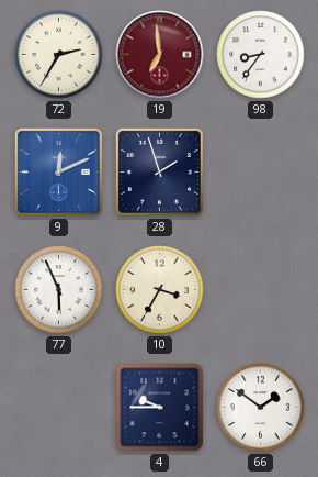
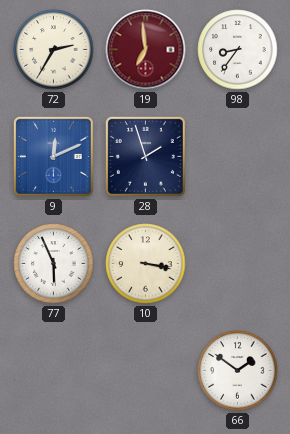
10: 3:35 -> 3:17
4: 9:45 -> none
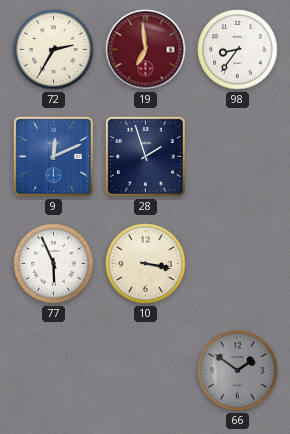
66 dial: white -> grey
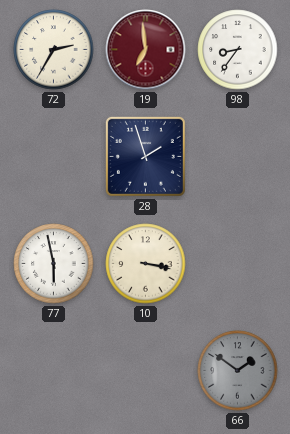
9: 12:11 -> none
77: 5:56 -> 5:58
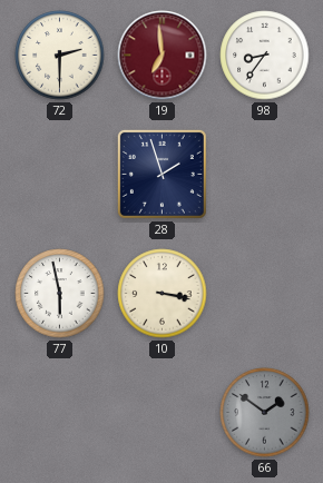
72: 2:35 -> 2:30
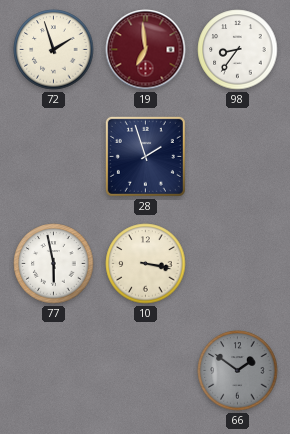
72: 2:30 -> 1:57
